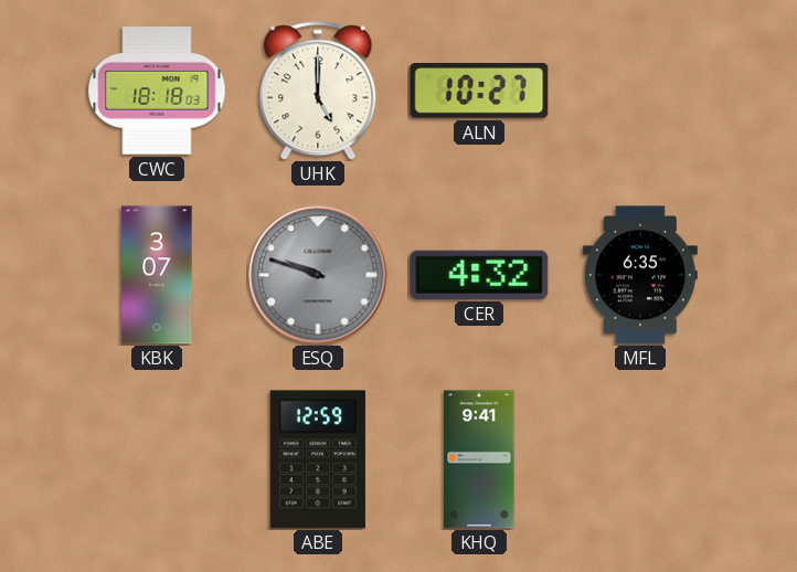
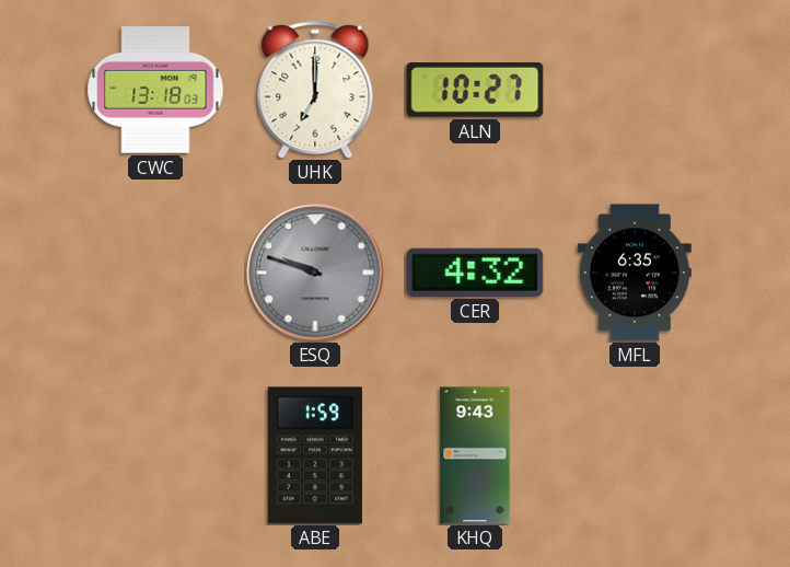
CWC: 18:18 -> 13:18
UHK: 5:00 -> 7:00
KBK: 3:07 -> none
ABE: 12:59 -> 1:59
KHQ: 9:41 -> 9:43
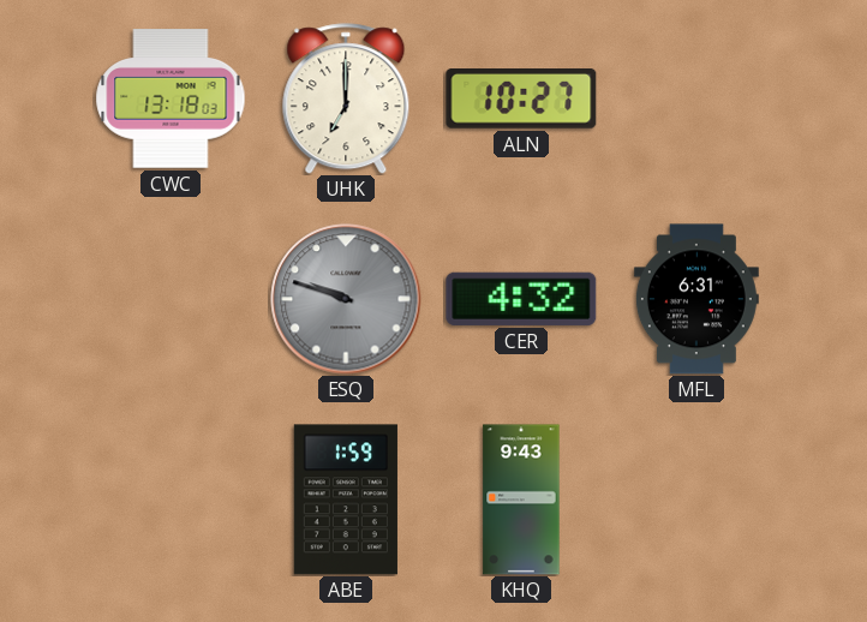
MFL: 6:35 -> 6:31
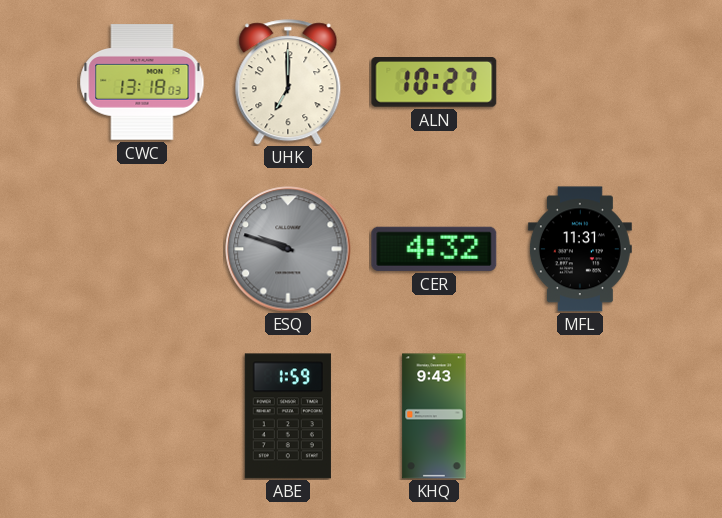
MFL: 6:31 -> 11:31
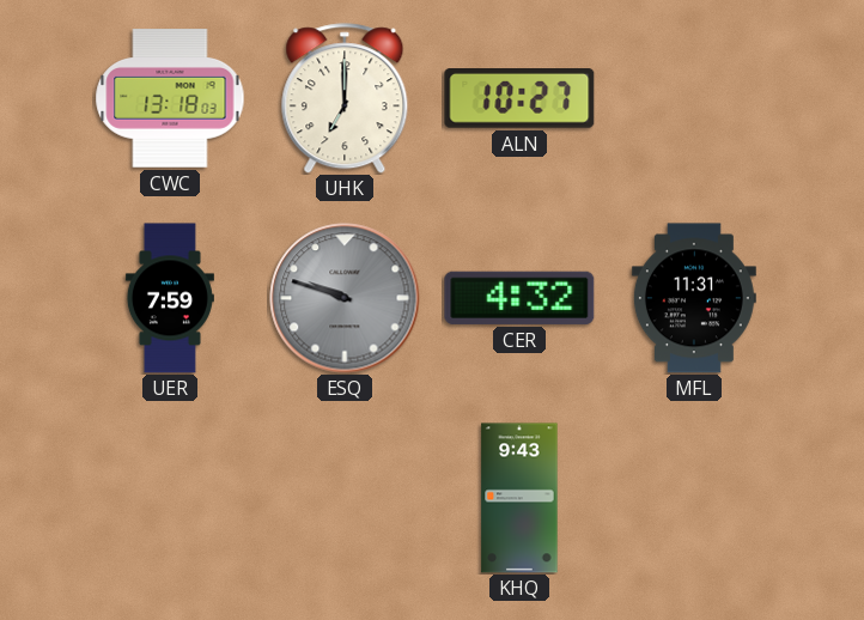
UER: none -> 7:59
ABE: 1:59 -> none
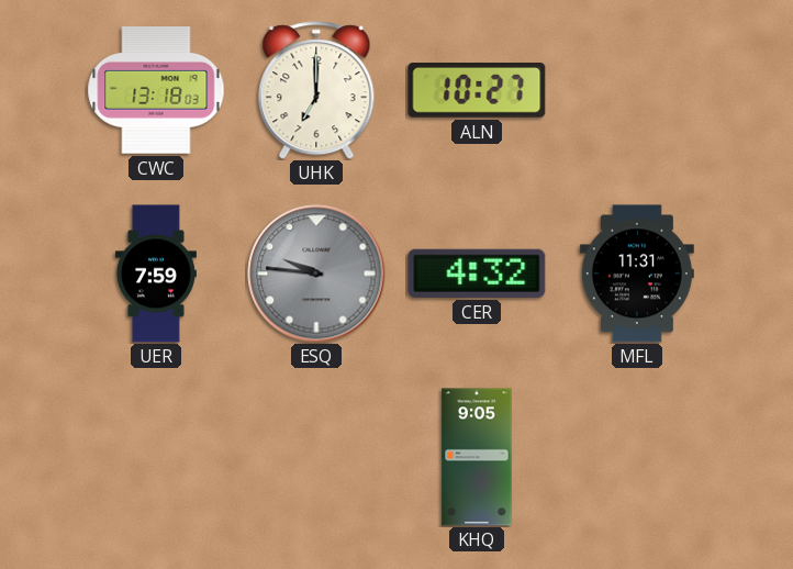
ESQ: 9:48 -> 9:46
KHQ: 9:43 -> 9:05
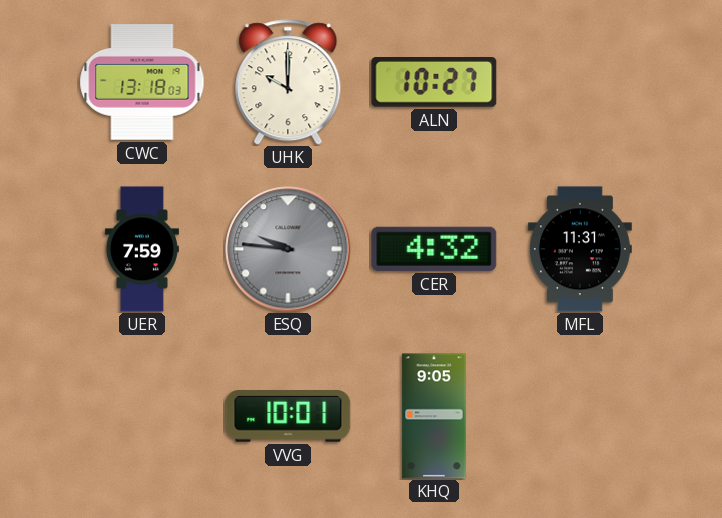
UHK: 7:00 -> 10:00
VVG: none -> 10:01
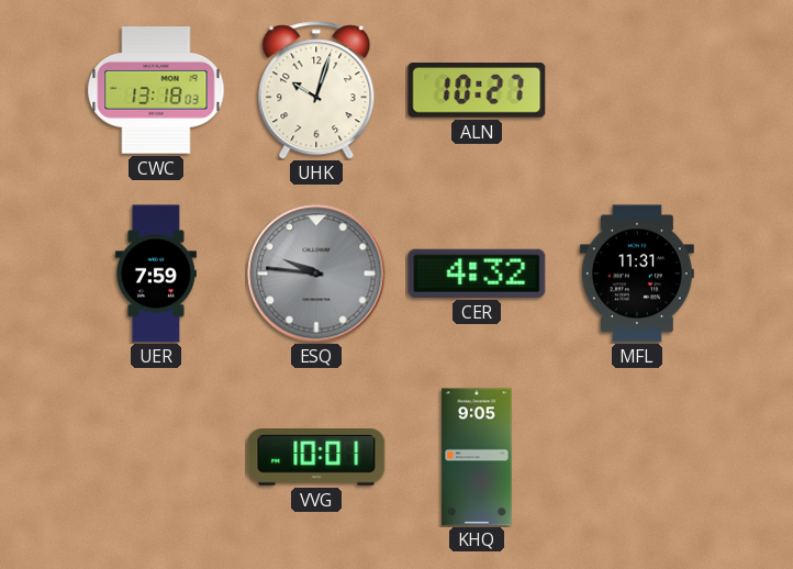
UHK: 10:00 -> 10:03
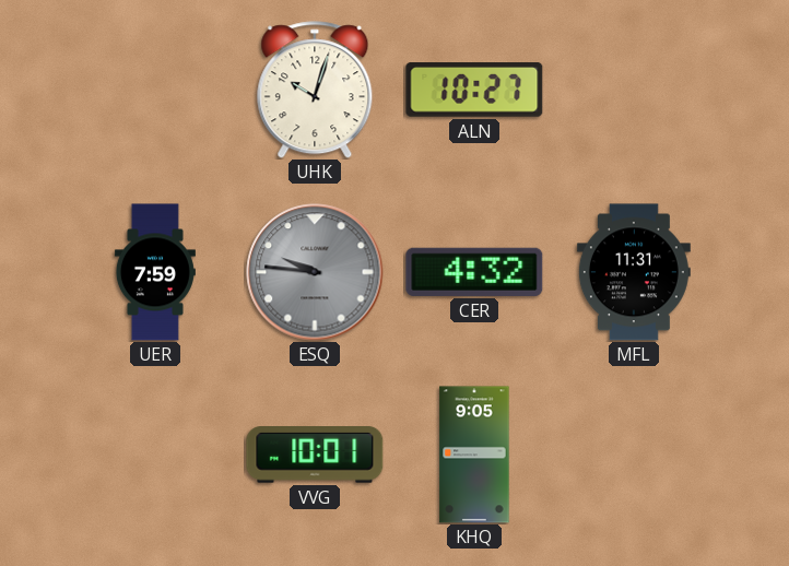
CWC: 13:18 -> none
